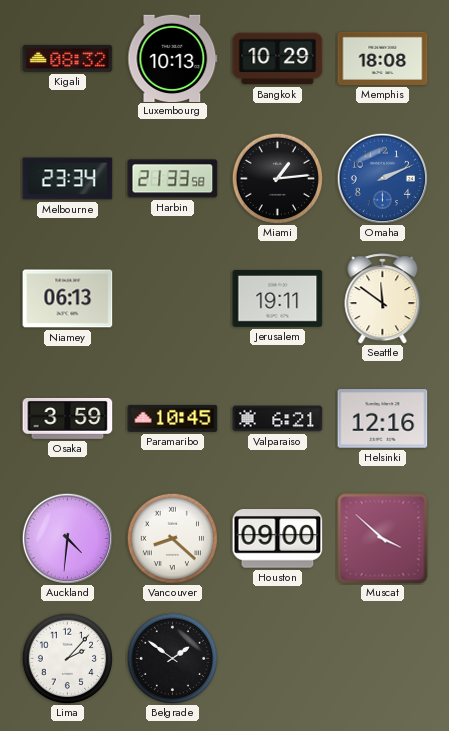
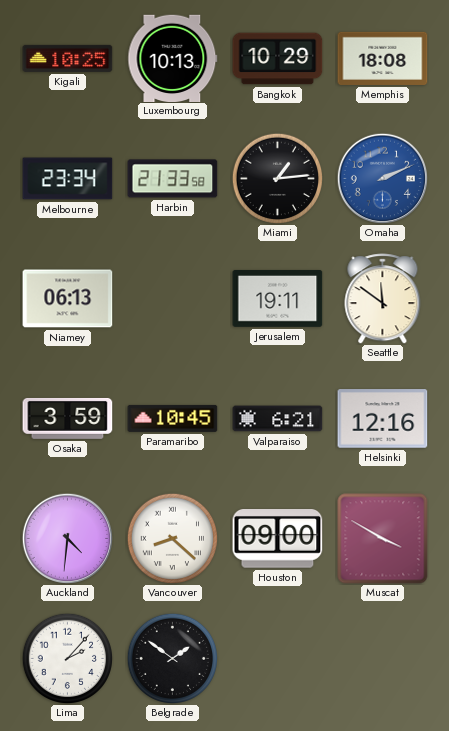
Kigali: 08:32 -> 10:25
Muscat: 3:52 -> 3:50
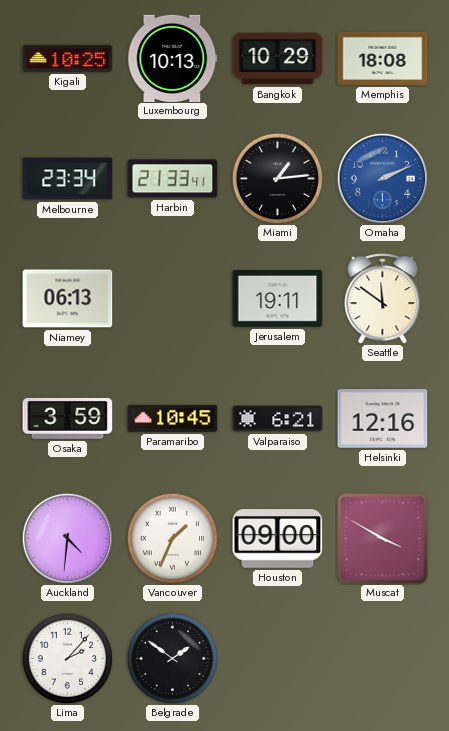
Harbin: 21:33:58 -> 21:33:41
Vancouver: 8:22 -> 1:34
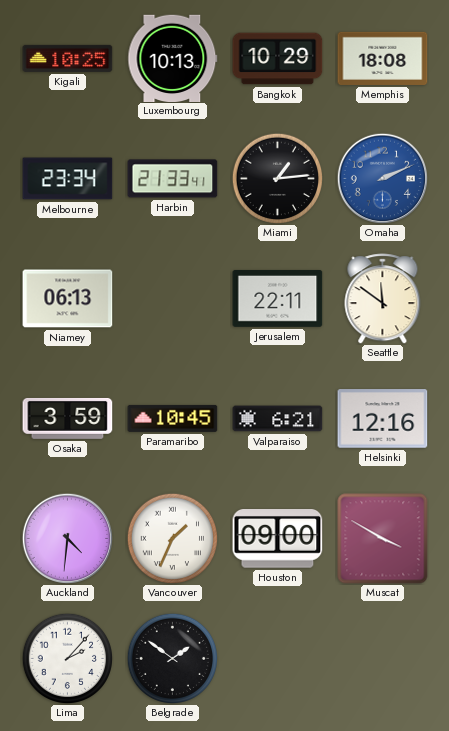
Jerusalem: 19:11 -> 22:11
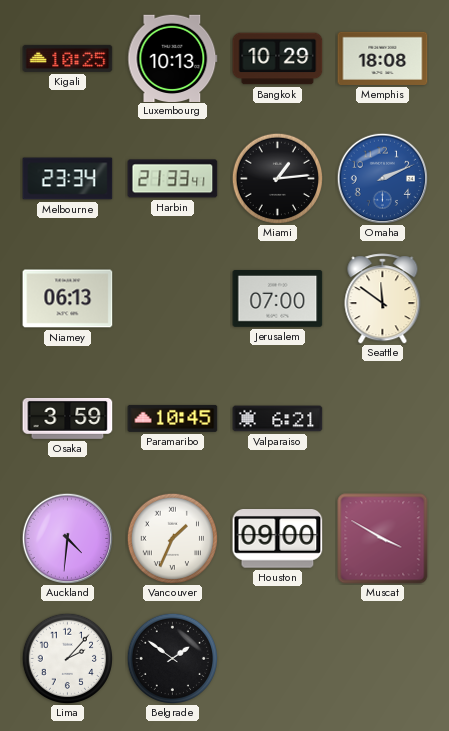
Jerusalem: 22:11 -> 07:00
Helsinki: 12:16 -> none
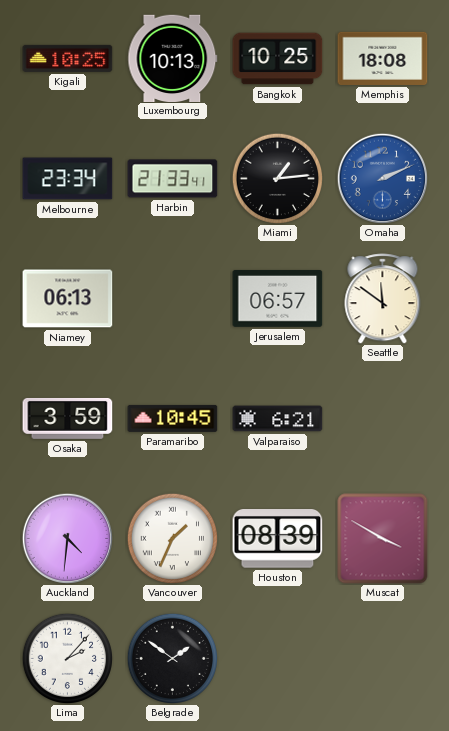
Bangkok: 10:29 -> 10:25
Jerusalem: 07:00 -> 06:57
Houston: 09:00 -> 08:39
